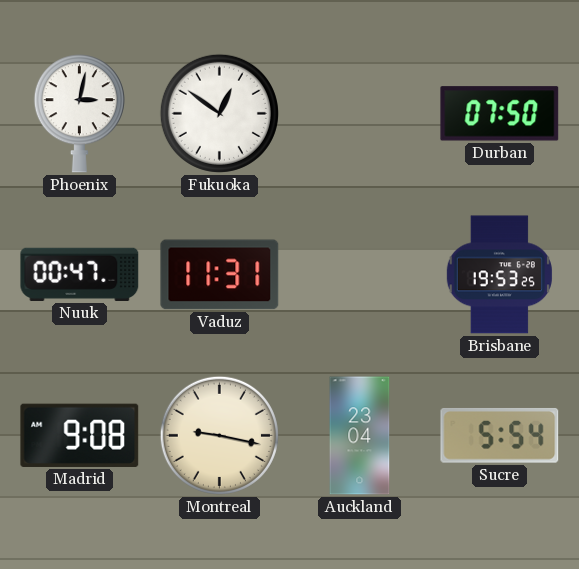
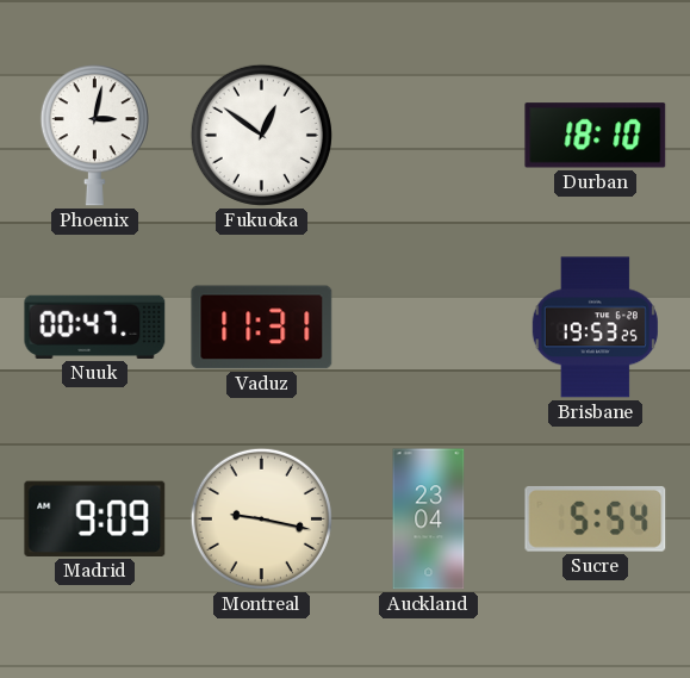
Durban: 07:50 -> 18:10
Madrid: 9:08 -> 9:09
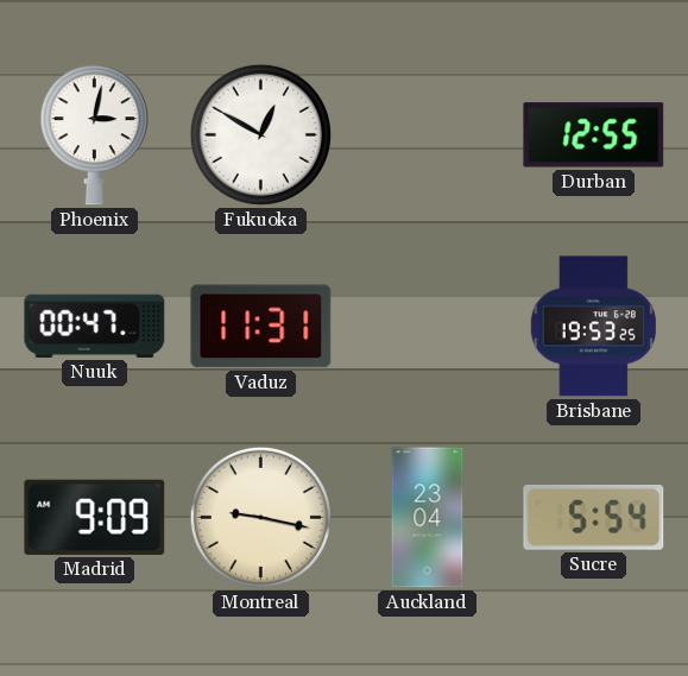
Fukuoka: 12:51 -> 12:50
Durban: 18:10 -> 12:55
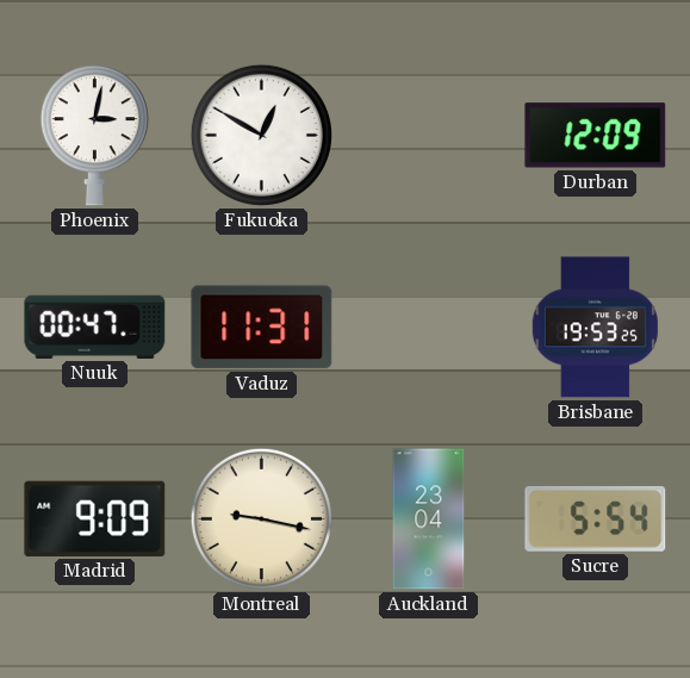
Durban: 12:55 -> 12:09
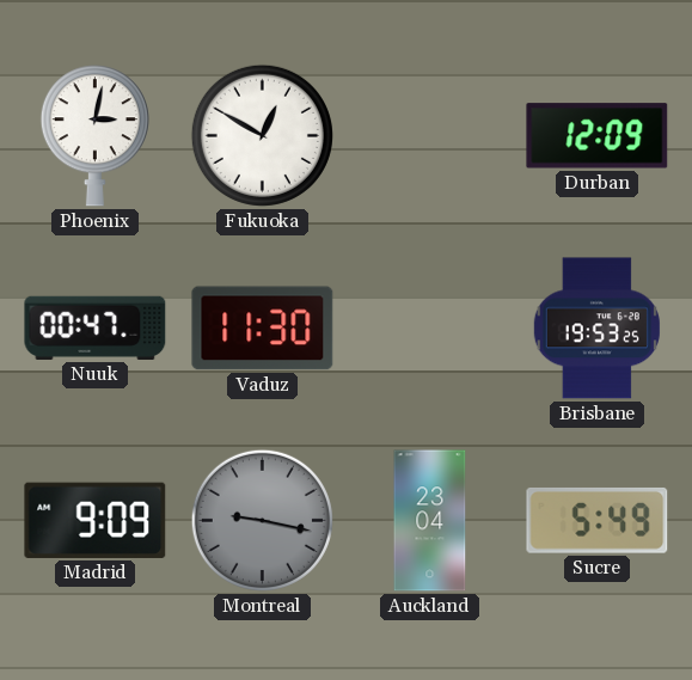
Vaduz: 11:31 -> 11:30
Montreal dial: cream -> grey
Sucre: 5:54 -> 5:49
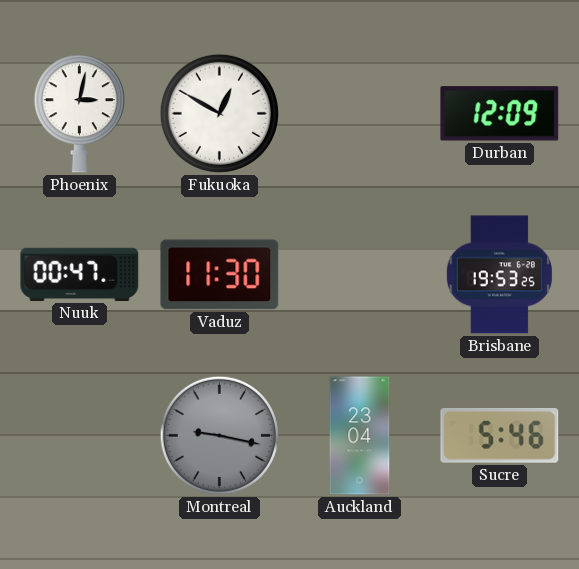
Madrid: 9:09 -> none
Sucre: 5:49 -> 5:46
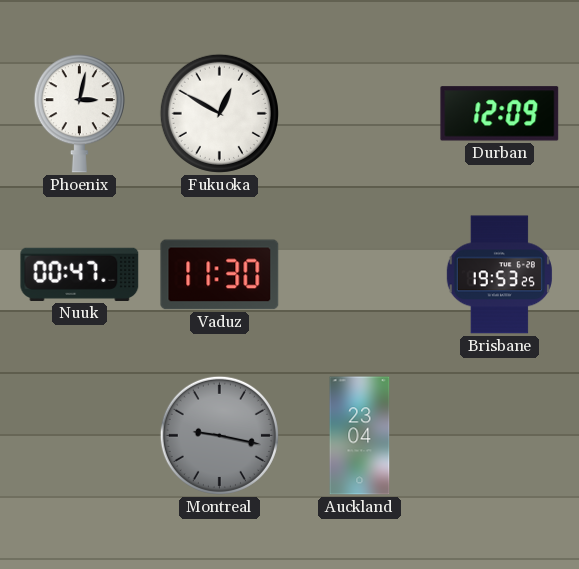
Sucre: 5:46 -> none
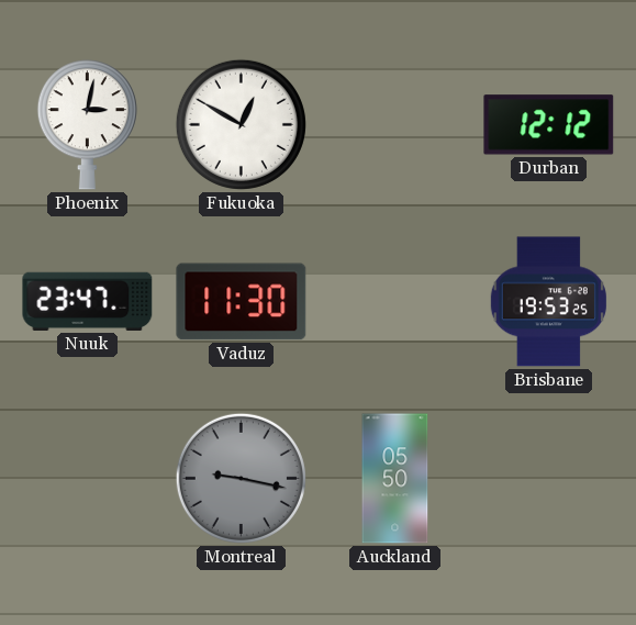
Durban: 12:09 -> 12:12
Nuuk: 00:47 -> 23:47
Auckland: 23:04 -> 05:50
